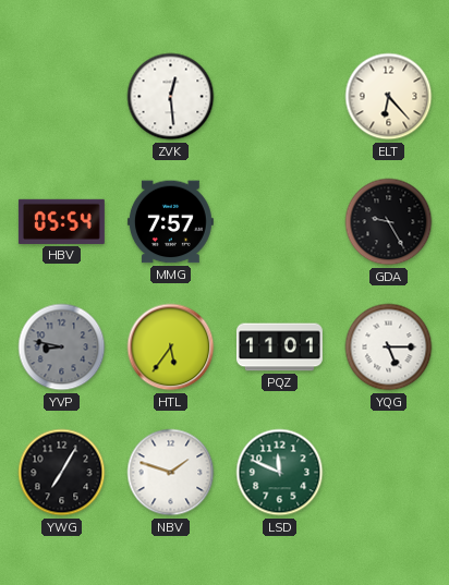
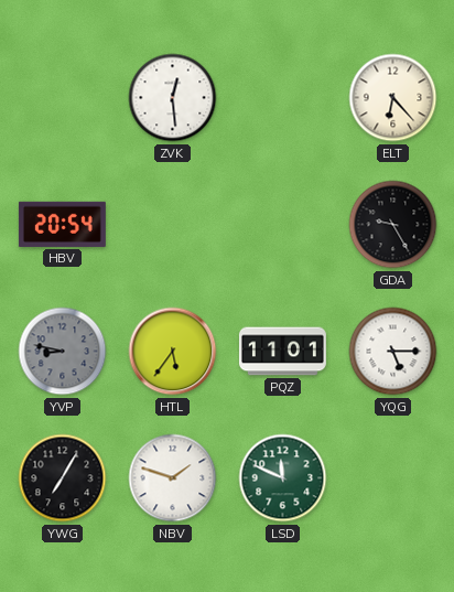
HBV: 05:54 -> 20:54
MMG: 7:57 -> none
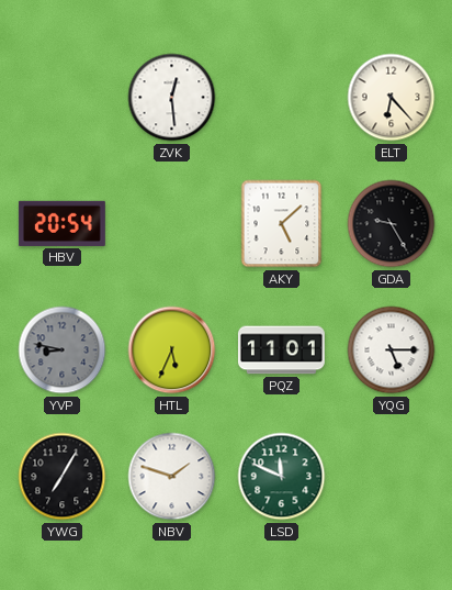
AKY: none -> 5:08
HTL: 5:36 -> 5:34
